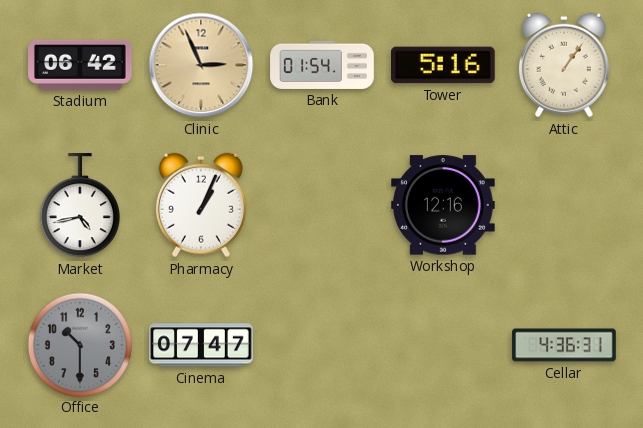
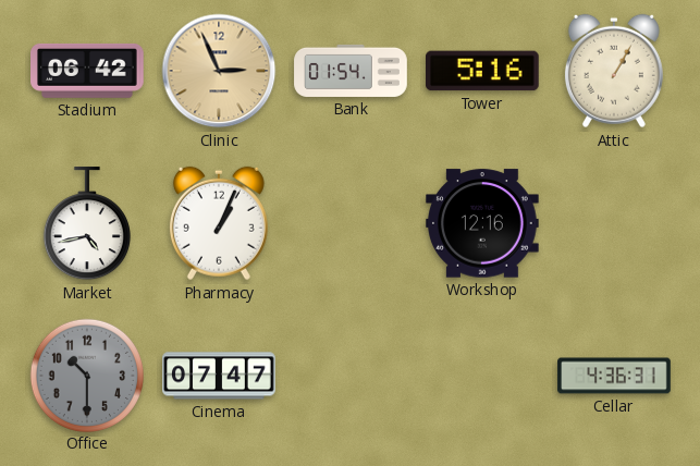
Attic: 1:06 -> 1:05
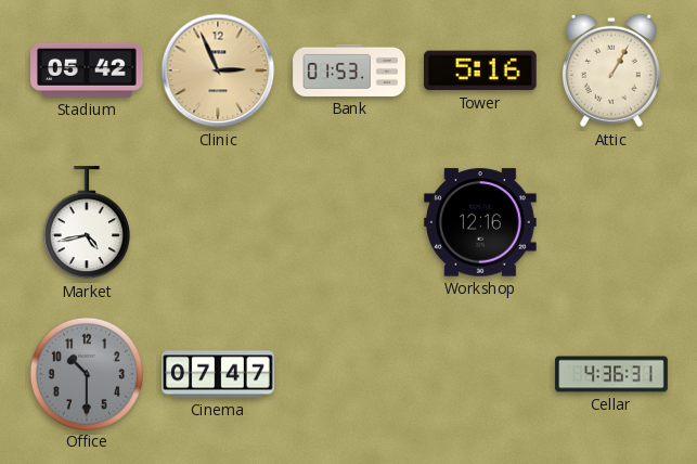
Stadium: 06:42 -> 05:42
Bank: 01:54 -> 01:53
Pharmacy: 1:04 -> none
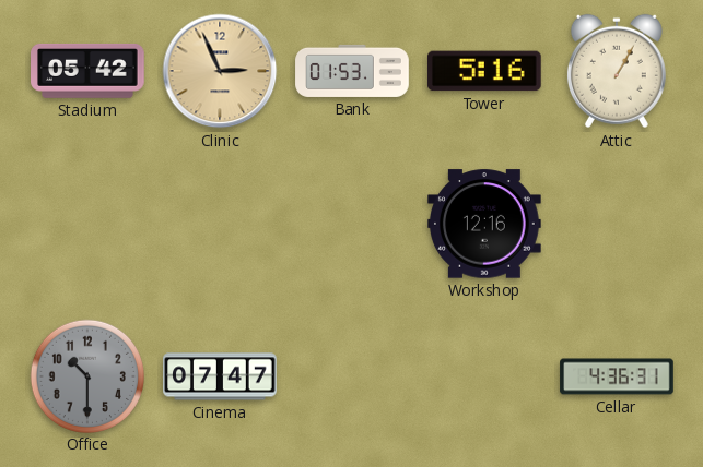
Market: 4:43 -> none
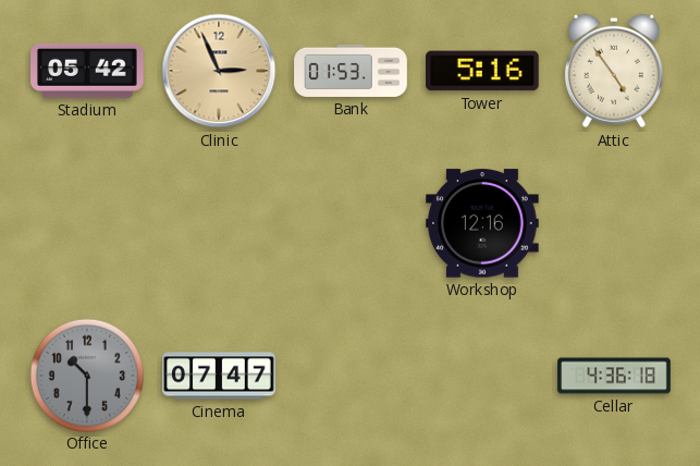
Attic: 1:05 -> 4:54
Cellar: 4:36:31 -> 4:36:18
